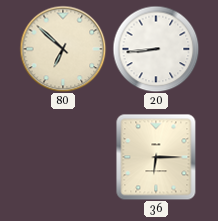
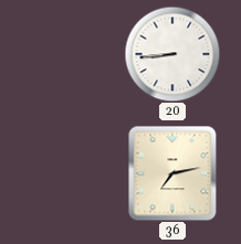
80: 6:52 -> none
36: 6:15 -> 7:13
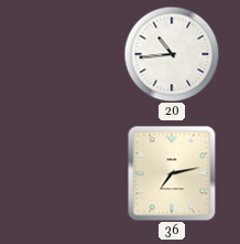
20: 8:44 -> 10:44
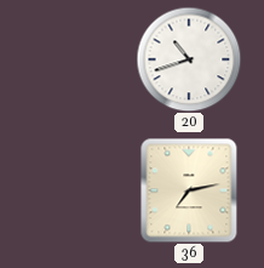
20: 10:44 -> 10:42
